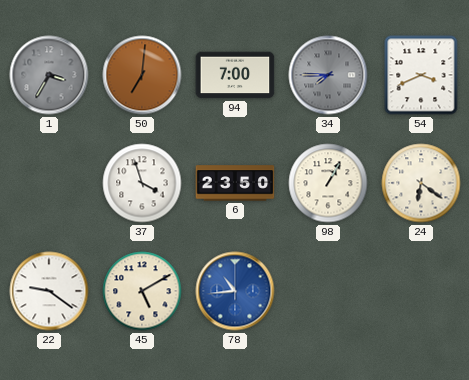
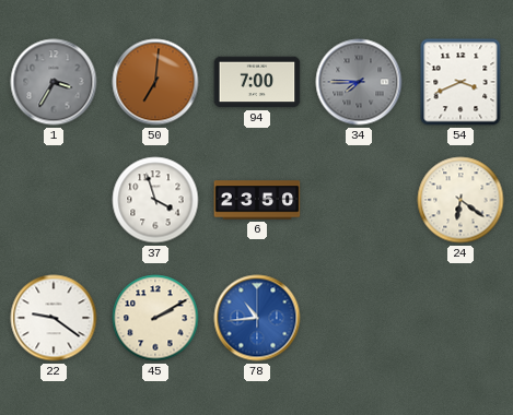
98: 1:05 -> none
45: 5:10 -> 2:10
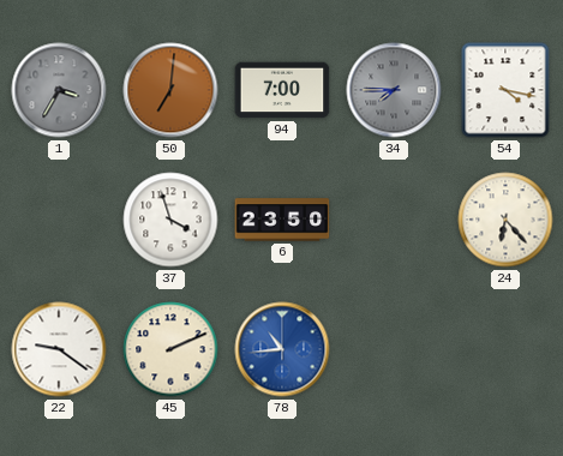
54: 3:41 -> 4:17
24: 6:21 -> 6:23
45: 2:10 -> 2:11
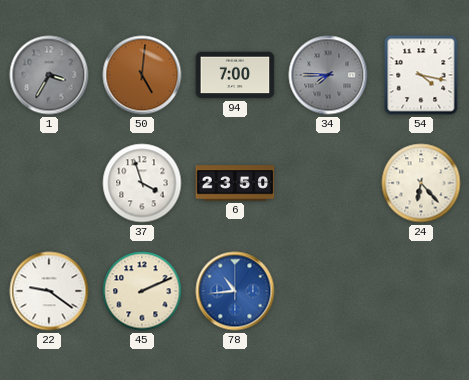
50: 7:01 -> 5:01
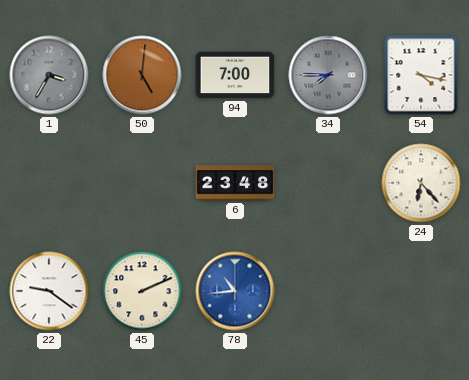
37: 3:57 -> none
6: 23:50 -> 23:48
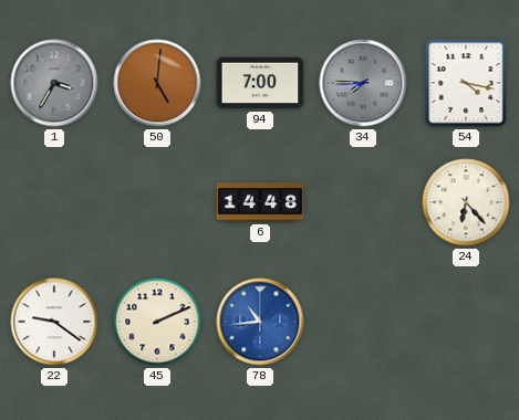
6: 23:48 -> 14:48
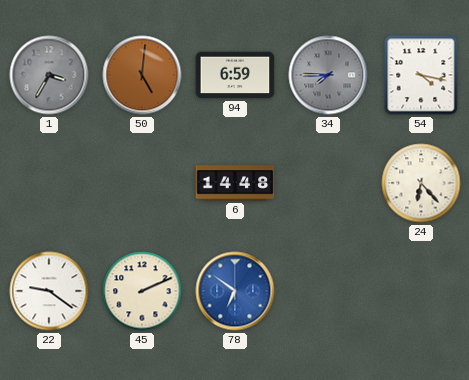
94: 7:00 -> 6:59
78: 10:44 -> 6:51
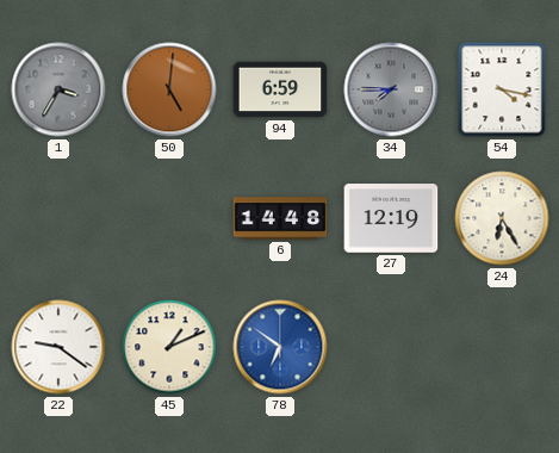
27: none -> 12:19
24: 6:23 -> 6:25
45: 2:11 -> 1:11
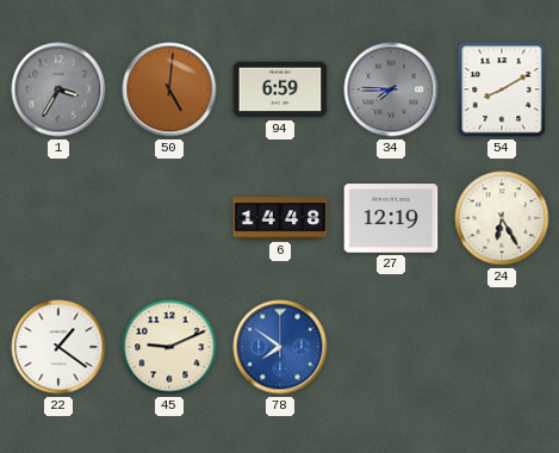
54: 4:17 -> 8:10
22: 9:21 -> 1:21
45: 1:11 -> 9:11
78: 6:51 -> 7:51
